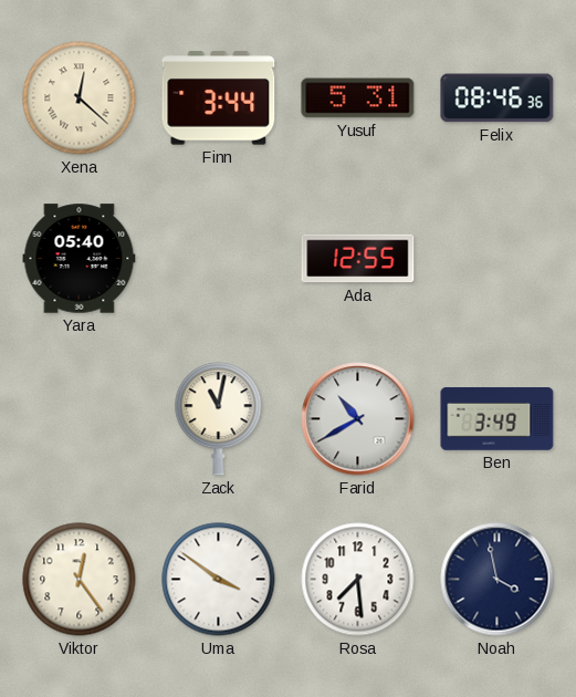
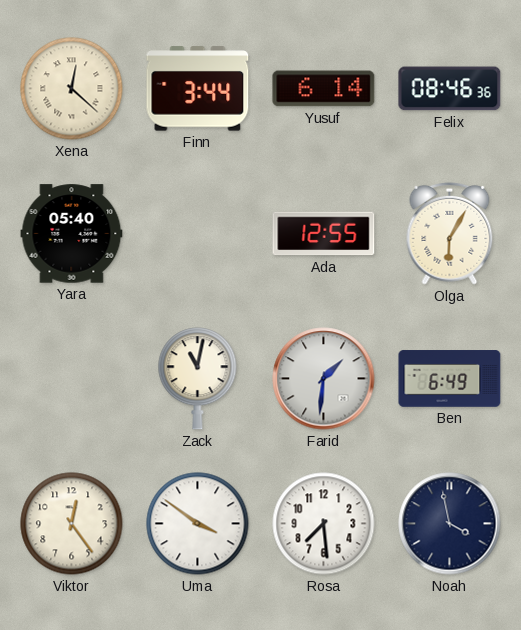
Yusuf: 5:31 -> 6:14
Olga: none -> 6:05
Farid: 10:40 -> 1:31
Ben: 3:49 -> 6:49
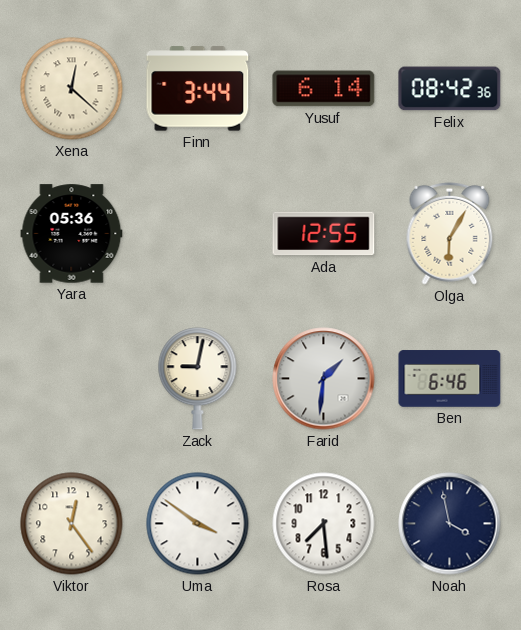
Felix: 08:46 -> 08:42
Yara: 05:40 -> 05:36
Zack: 11:02 -> 9:02
Ben: 6:49 -> 6:46
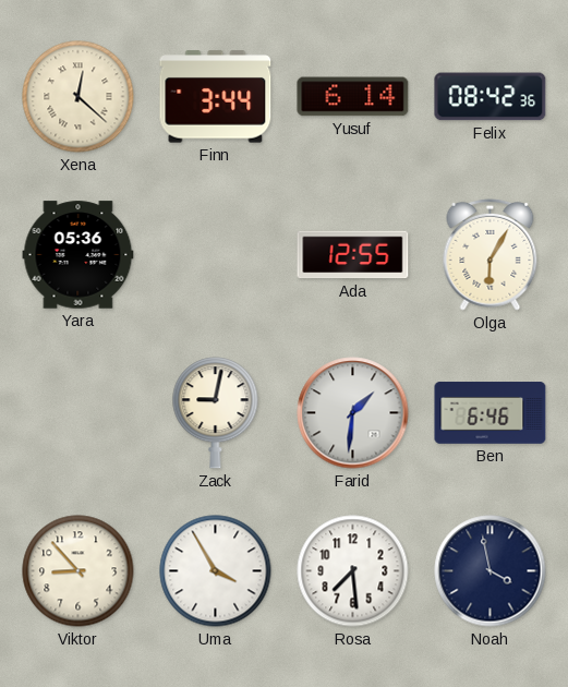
Viktor: 12:24 -> 8:53
Uma: 3:51 -> 3:55
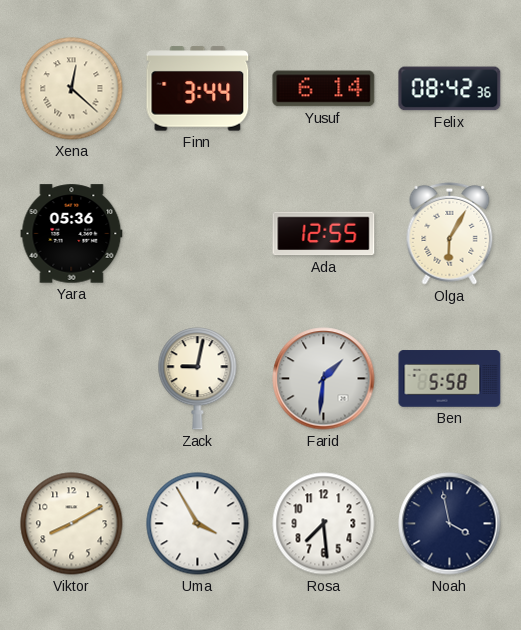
Ben: 6:46 -> 5:58
Viktor: 8:53 -> 8:10
